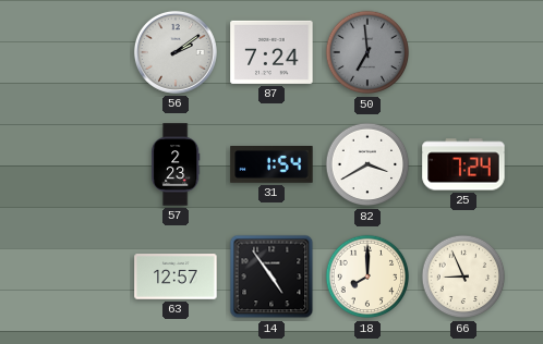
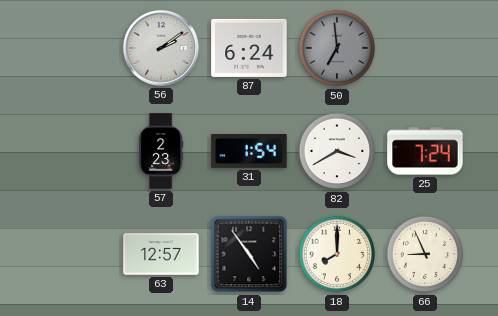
87: 7:24 -> 6:24
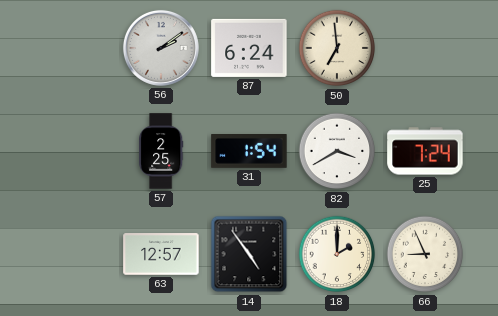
50 dial: grey -> cream
57: 2:23 -> 2:25
18: 8:00 -> 2:00
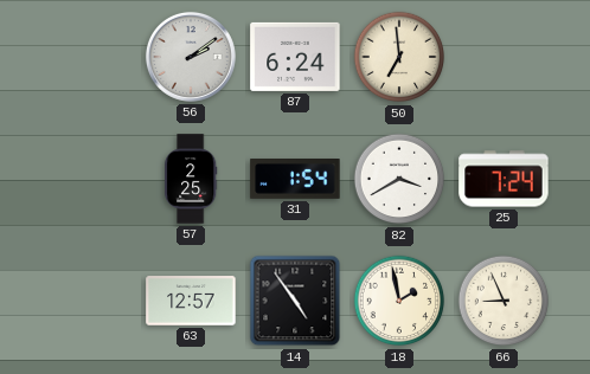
18: 2:00 -> 1:58
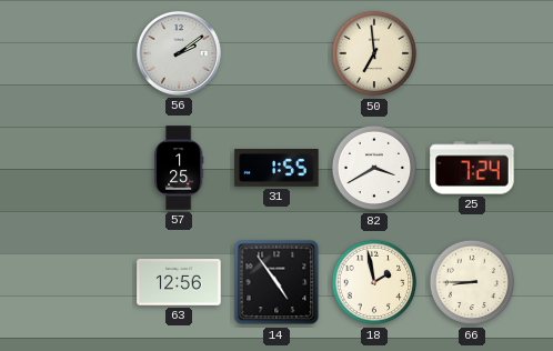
87: 6:24 -> none
57: 2:25 -> 1:25
31: 1:54 -> 1:55
63: 12:57 -> 12:56
66: 8:56 -> 8:45
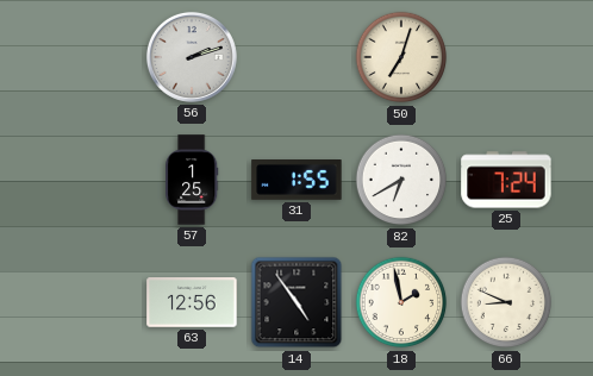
56: 2:09 -> 2:12
50: 6:59 -> 7:03
82: 3:40 -> 6:40
66: 8:45 -> 8:49
